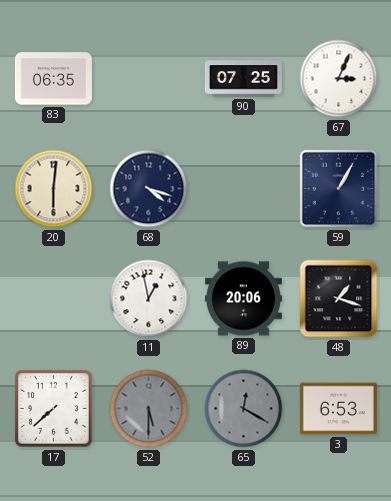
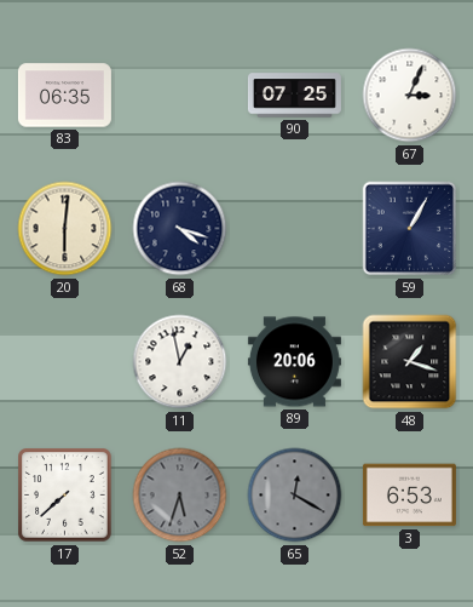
52: 5:30 -> 5:33
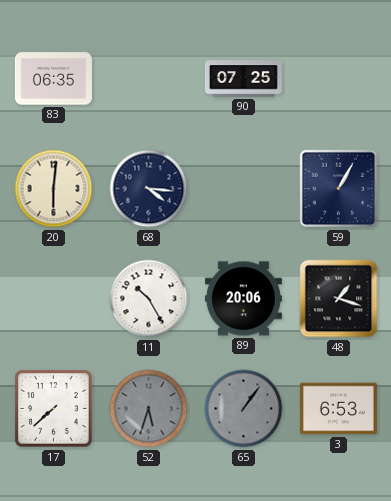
67: 3:04 -> none
68: 4:18 -> 4:16
11: 12:58 -> 10:25
65: 12:20 -> 1:06
